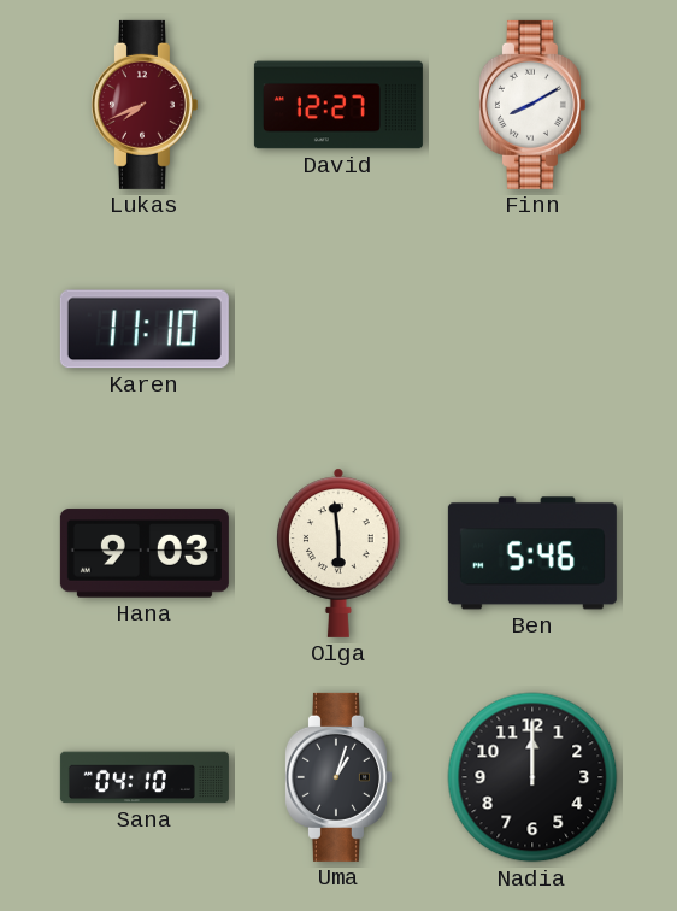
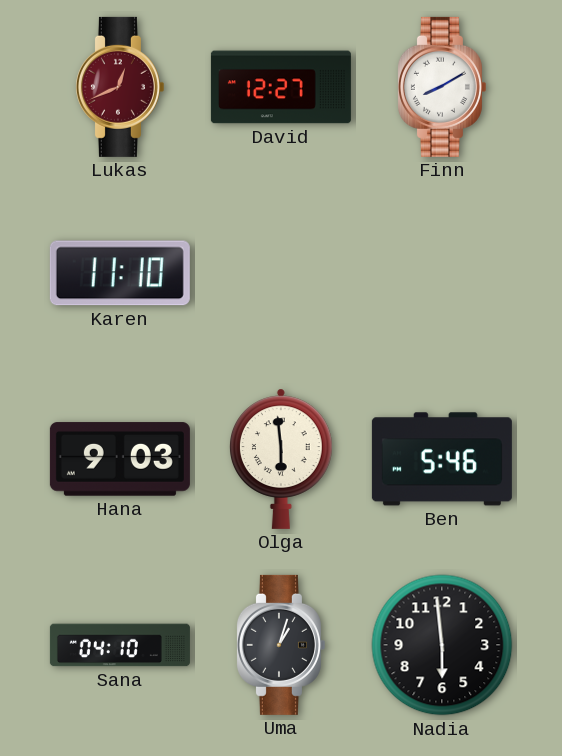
Lukas: 7:41 -> 12:41
Nadia: 12:00 -> 5:59
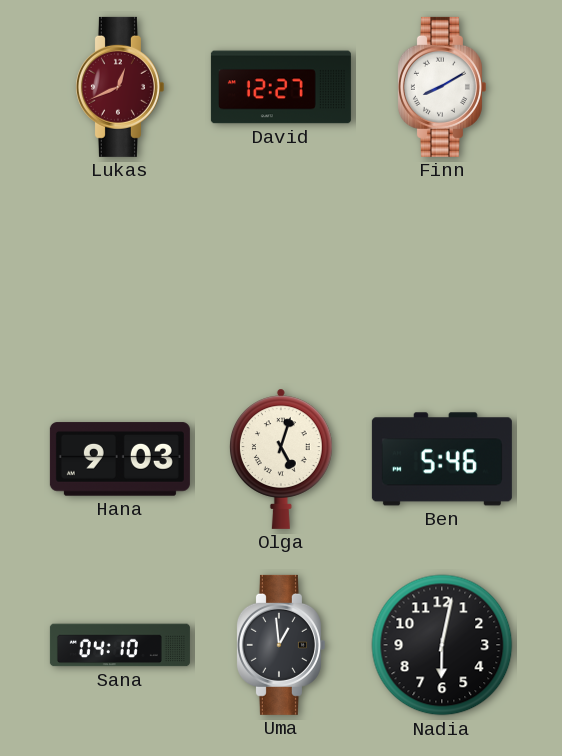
Karen: 11:10 -> none
Olga: 5:59 -> 5:03
Uma: 1:03 -> 12:59
Nadia: 5:59 -> 6:02
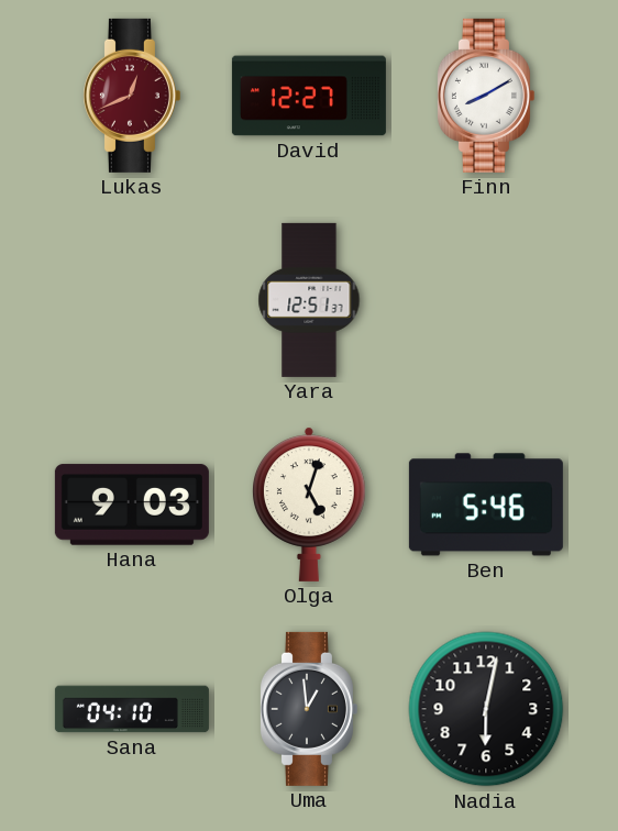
Yara: none -> 12:51
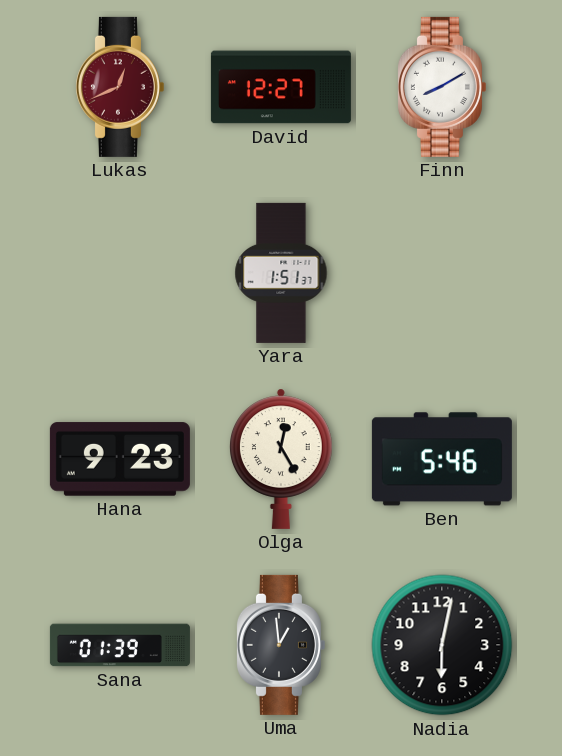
Yara: 12:51 -> 1:51
Hana: 9:03 -> 9:23
Olga: 5:03 -> 12:25
Sana: 04:10 -> 01:39
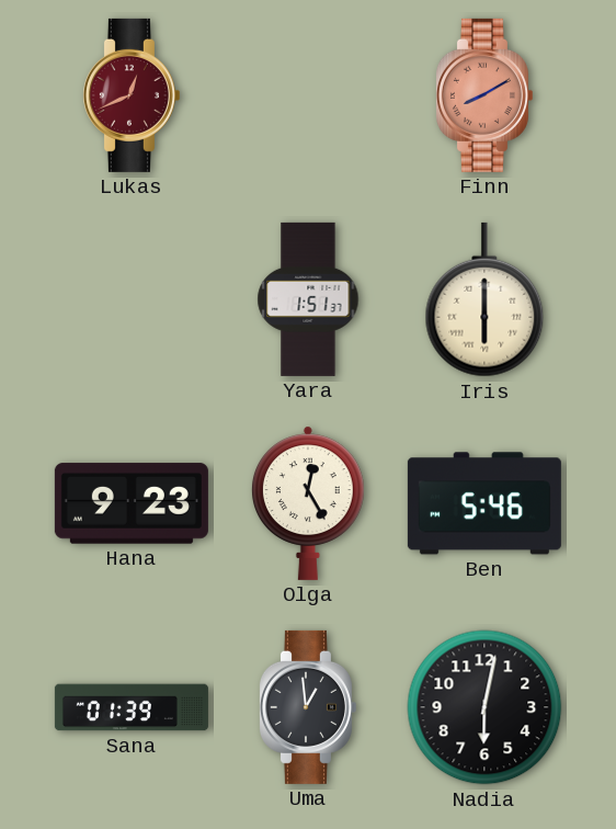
David: 12:27 -> none
Finn dial: white -> salmon
Iris: none -> 6:00
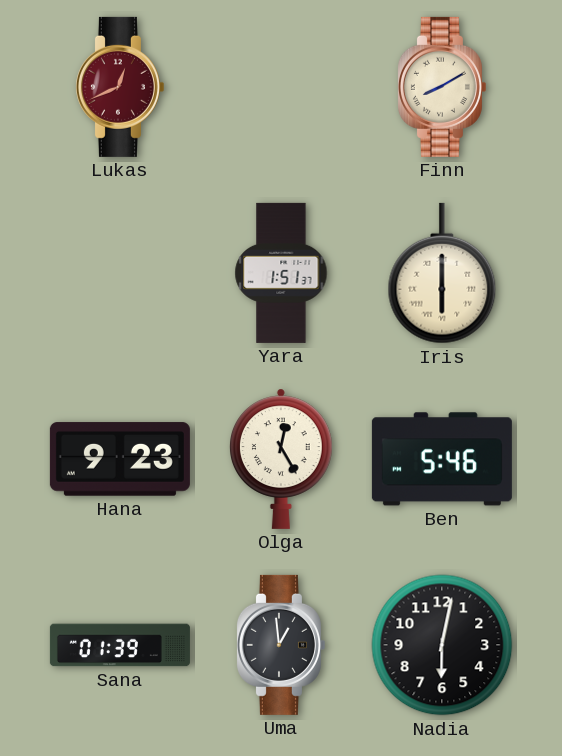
Finn dial: salmon -> cream
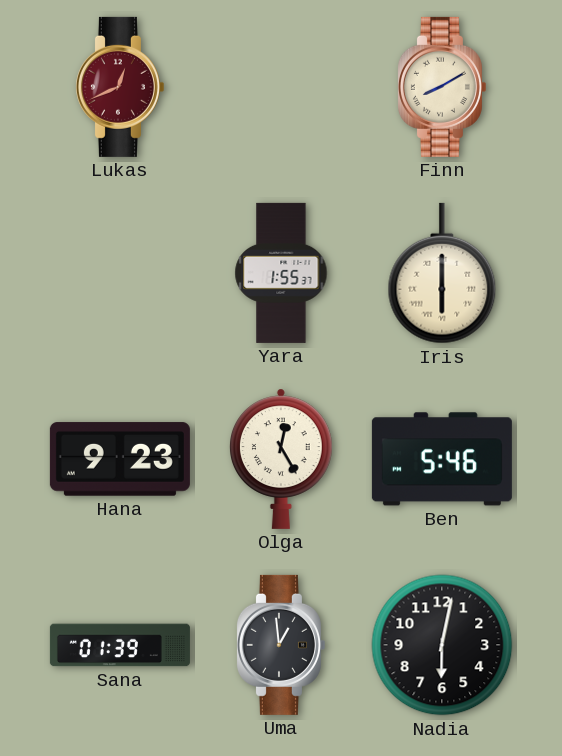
Yara: 1:51 -> 1:55
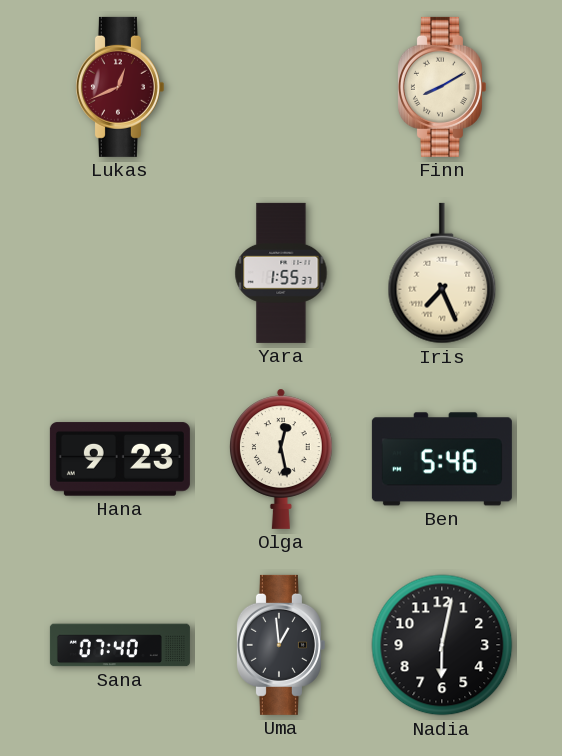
Iris: 6:00 -> 7:26
Olga: 12:25 -> 12:28
Sana: 01:39 -> 07:40
